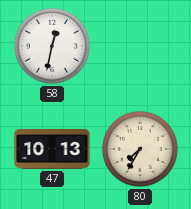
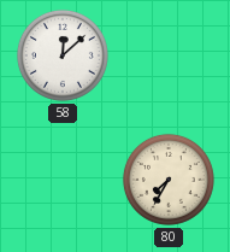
58: 12:32 -> 12:08
47: 10:13 -> none
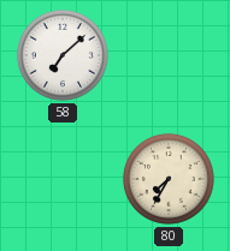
58: 12:08 -> 7:08
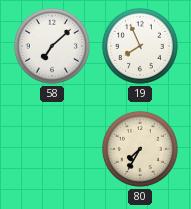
19: none -> 7:56
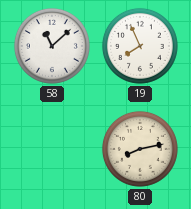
58: 7:08 -> 11:08
80: 7:35 -> 8:13
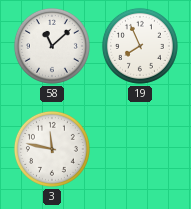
3: none -> 11:47
80: 8:13 -> none
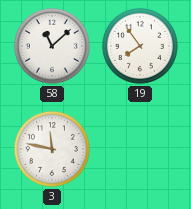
19: 7:56 -> 7:54
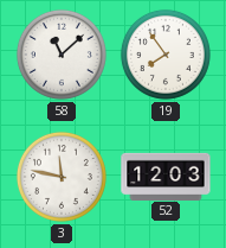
52: none -> 12:03
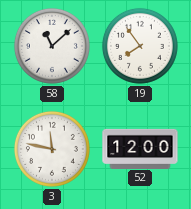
52: 12:03 -> 12:00
